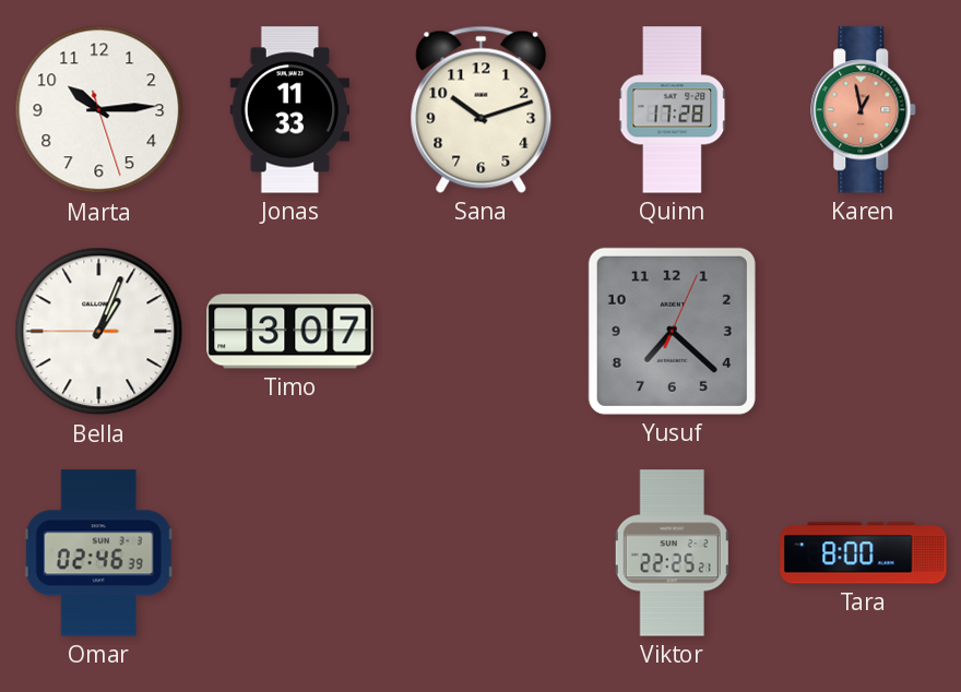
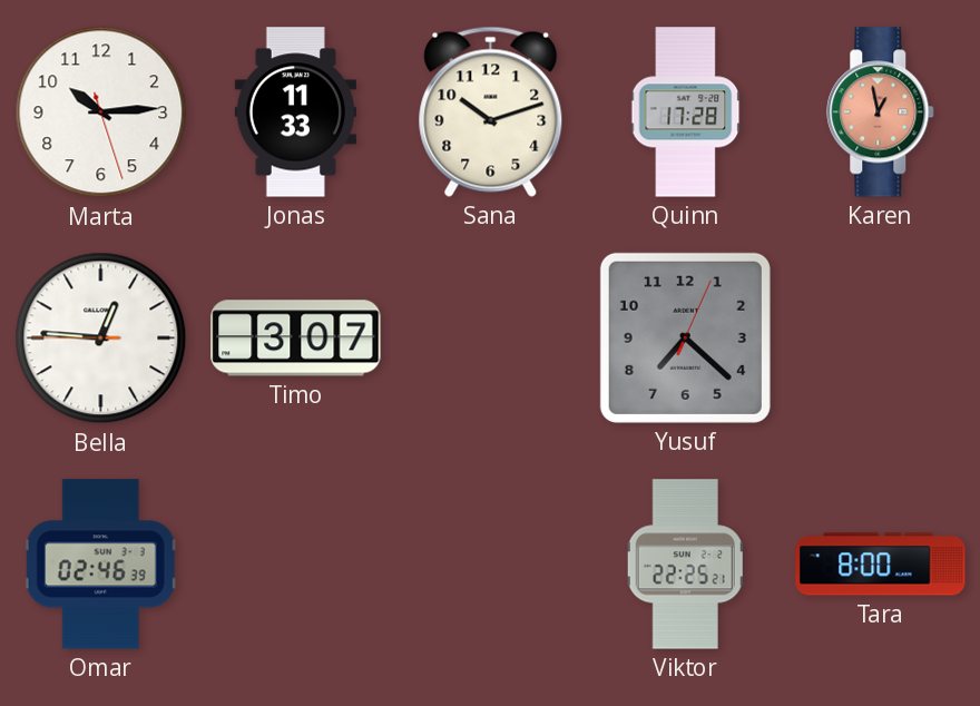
Bella: 1:03 -> 12:45
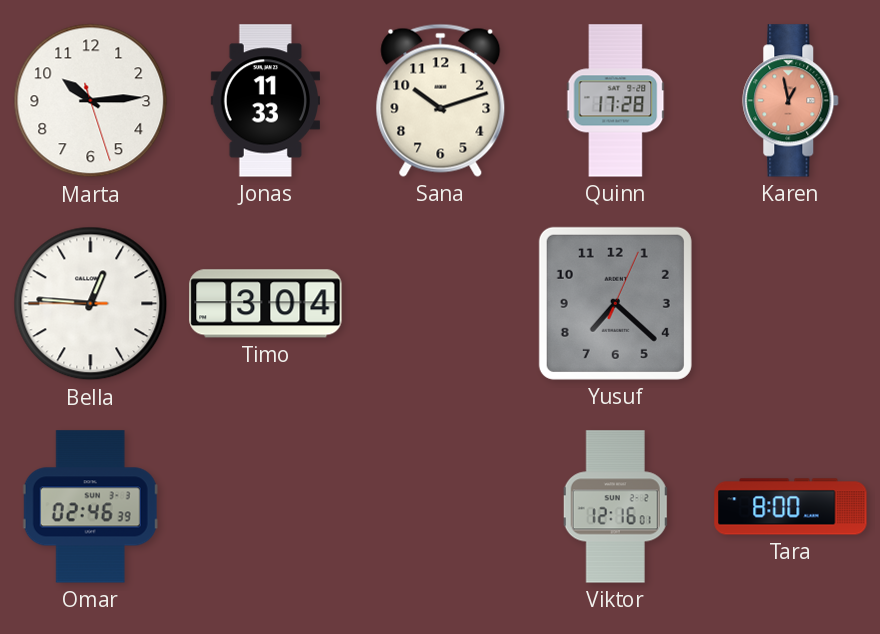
Timo: 3:07 -> 3:04
Viktor: 22:25 -> 12:16
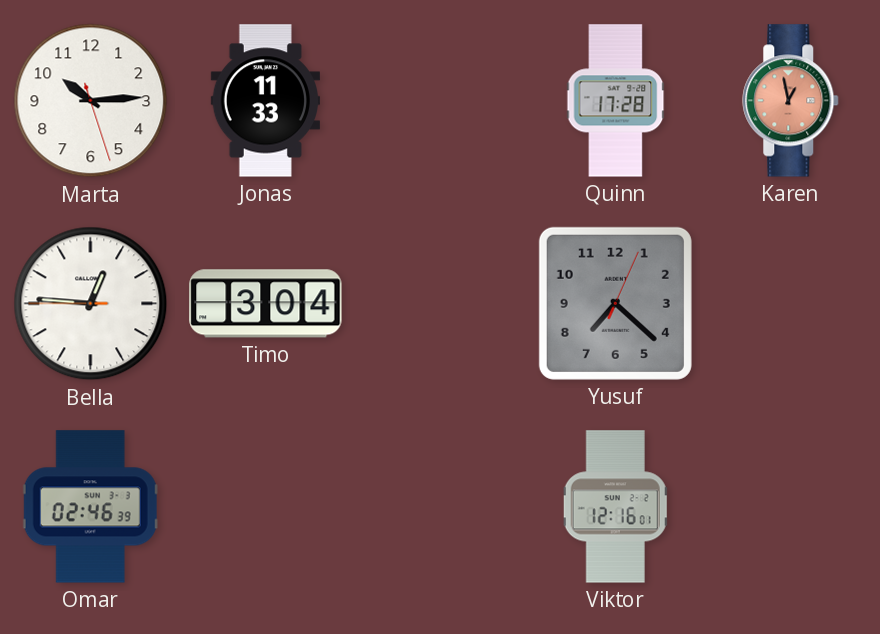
Sana: 10:12 -> none
Tara: 8:00 -> none
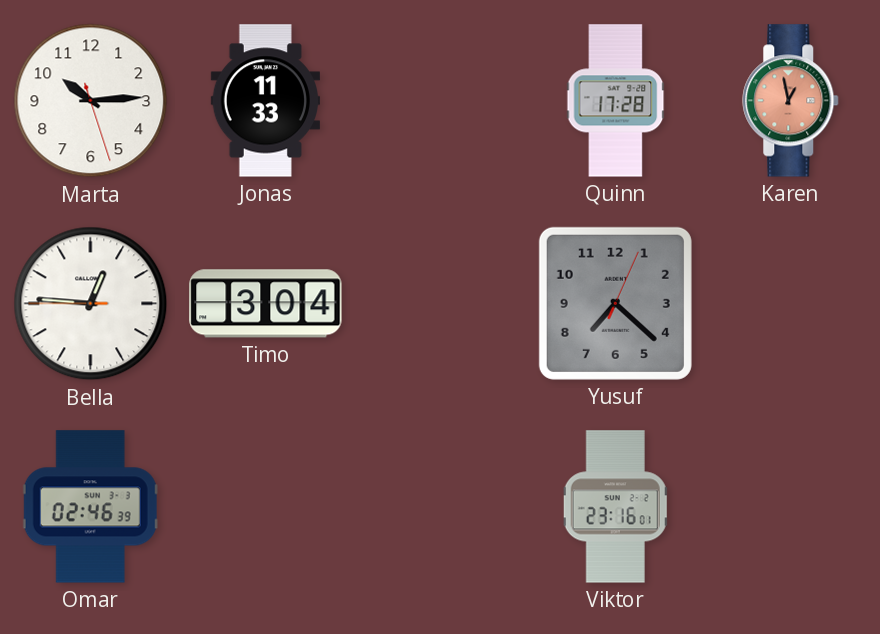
Viktor: 12:16 -> 23:16
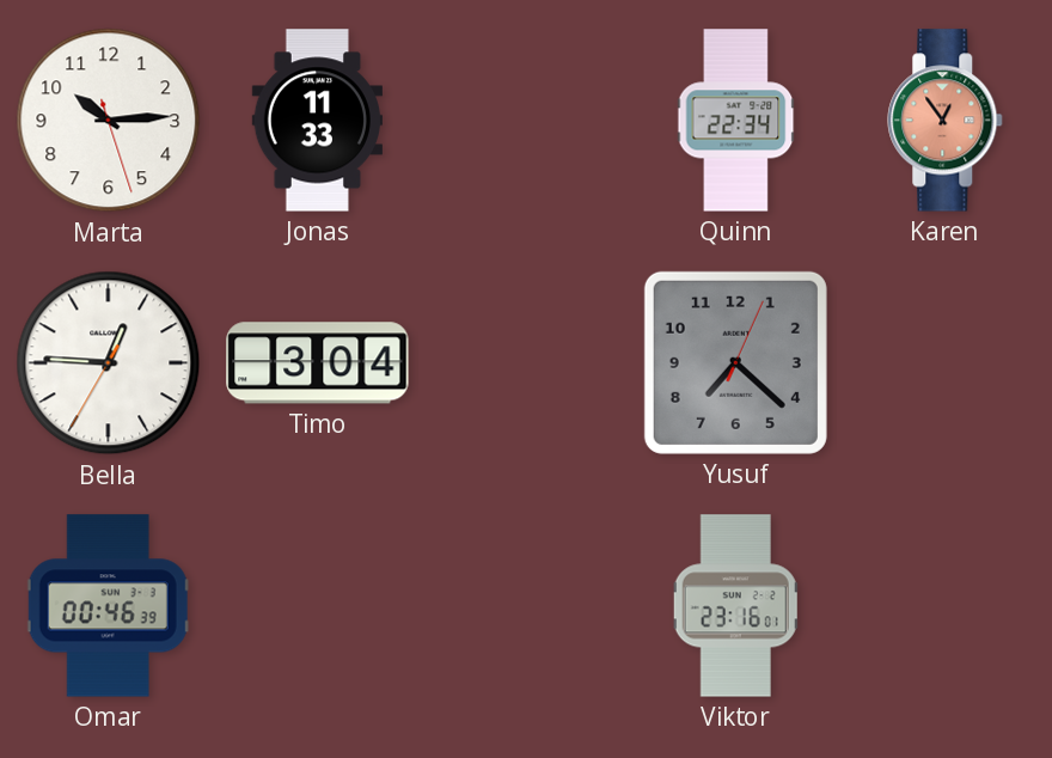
Quinn: 17:28 -> 22:34
Karen: 12:58 -> 12:54
Bella: 12:45:45 -> 12:45:35
Omar: 02:46 -> 00:46
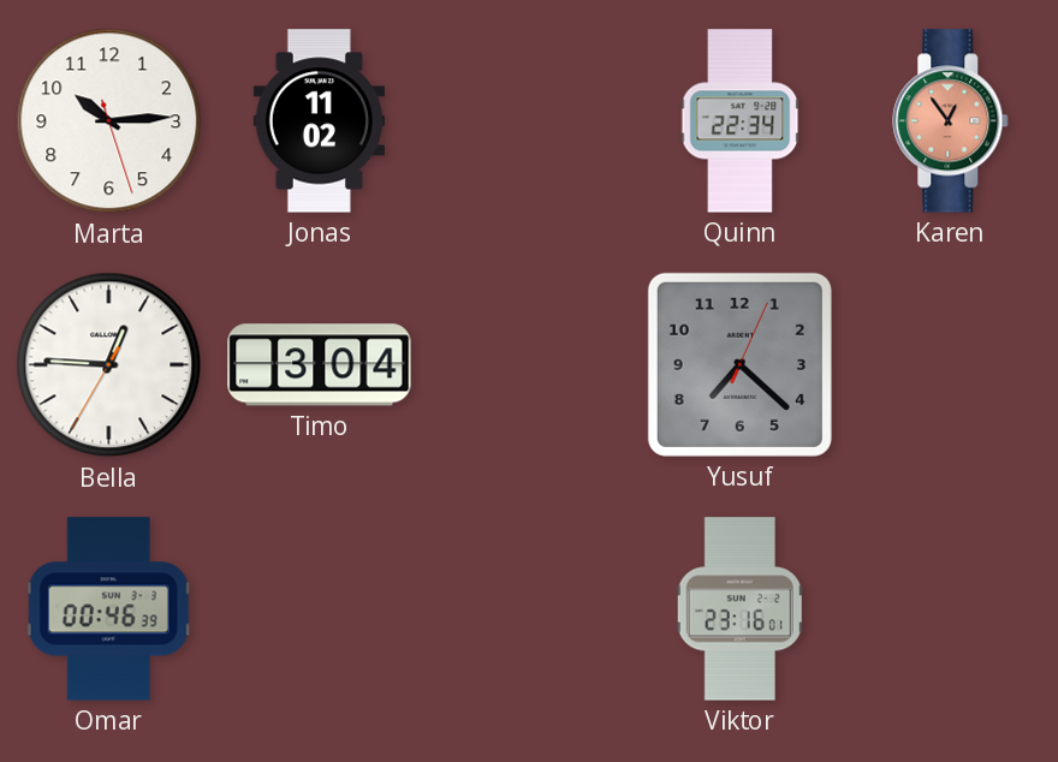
Jonas: 11:33 -> 11:02
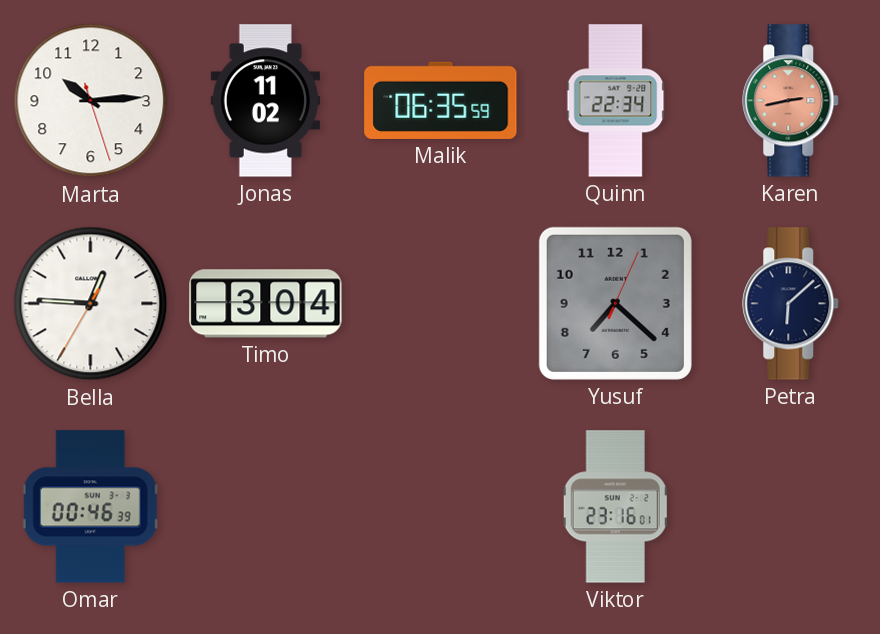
Malik: none -> 06:35
Karen: 12:54 -> 2:43
Petra: none -> 6:08
